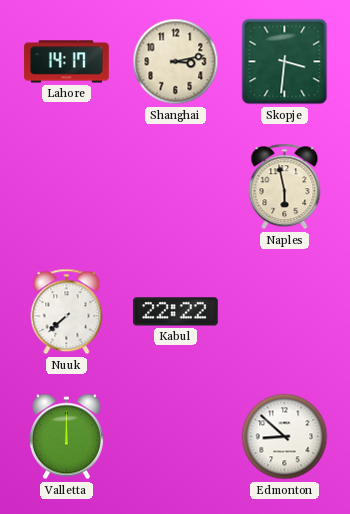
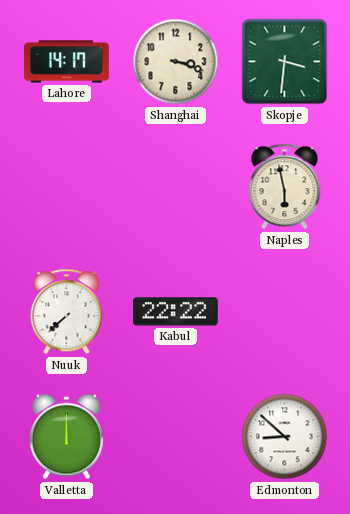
Shanghai: 3:13 -> 3:18
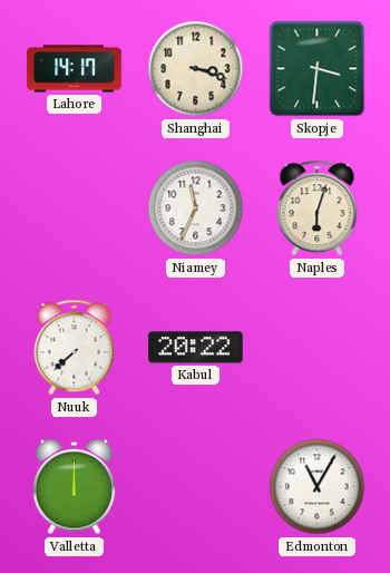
Niamey: none -> 11:34
Naples: 5:58 -> 6:03
Kabul: 22:22 -> 20:22
Edmonton: 8:52 -> 11:05
